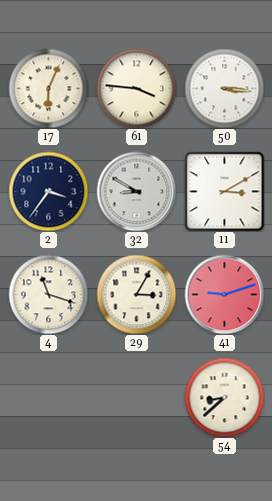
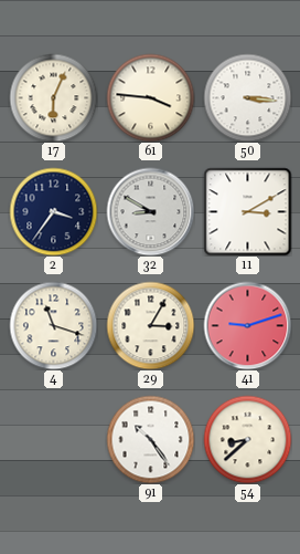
91: none -> 10:24
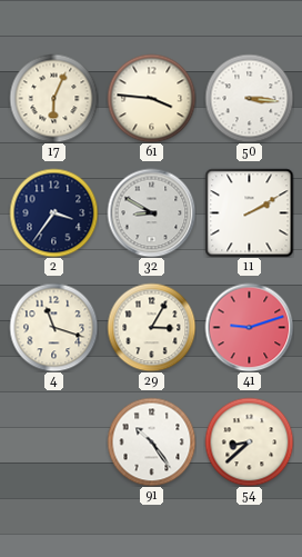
11: 3:10 -> 2:10
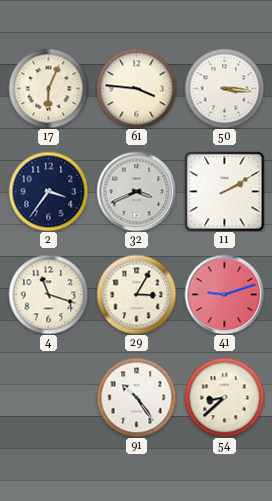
32: 8:50 -> 3:41
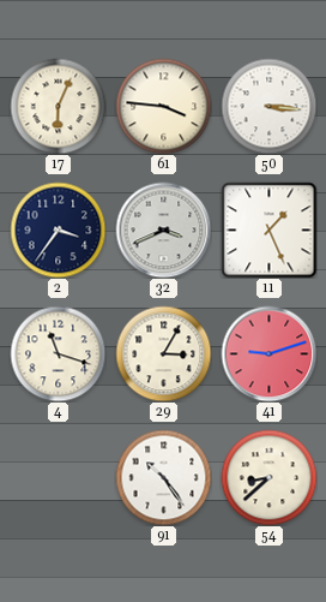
11: 2:10 -> 1:26
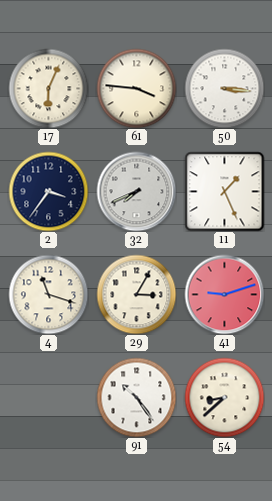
32: 3:41 -> 7:41
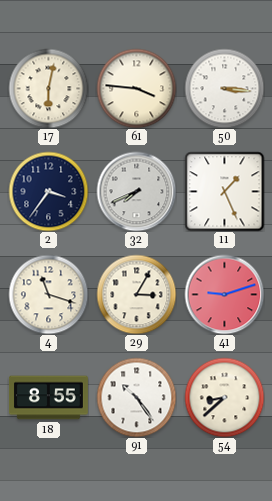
17: 6:04 -> 6:02
18: none -> 8:55
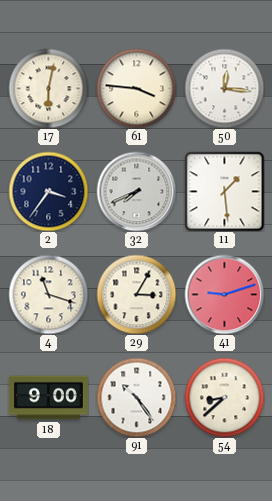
50: 3:16 -> 12:16
11: 1:26 -> 1:29
18: 8:55 -> 9:00
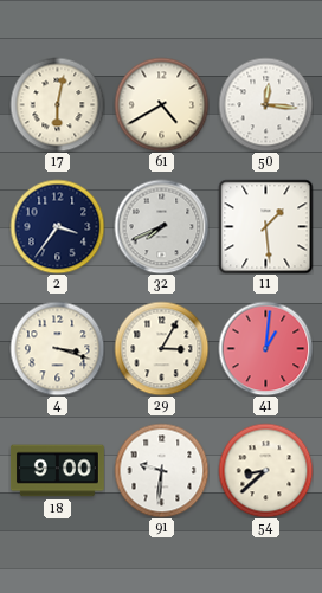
61: 3:46 -> 4:40
4: 11:18 -> 3:18
41: 9:12 -> 1:01
91: 10:24 -> 9:31
